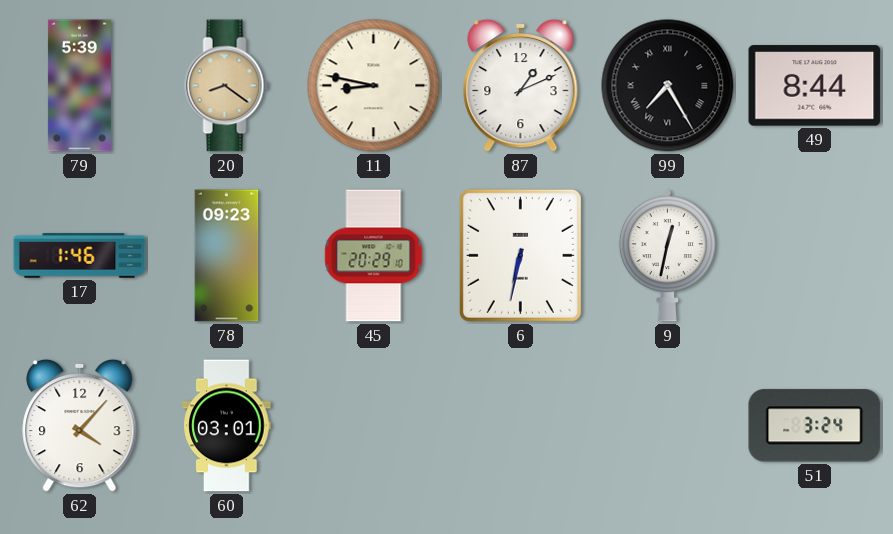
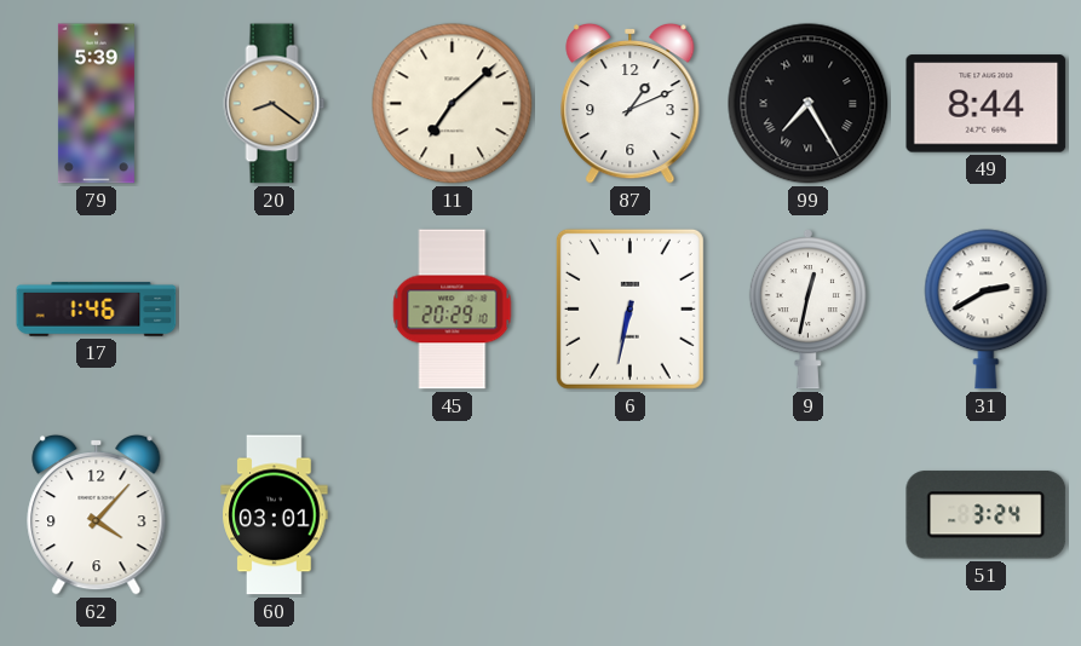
11: 8:47 -> 7:08
78: 09:23 -> none
31: none -> 2:40
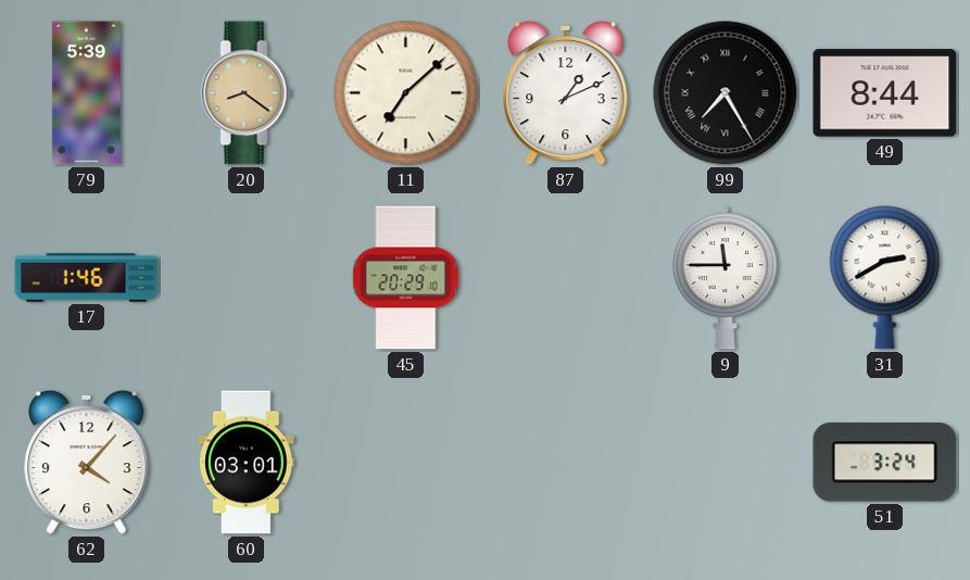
6: 6:32 -> none
9: 12:32 -> 11:45
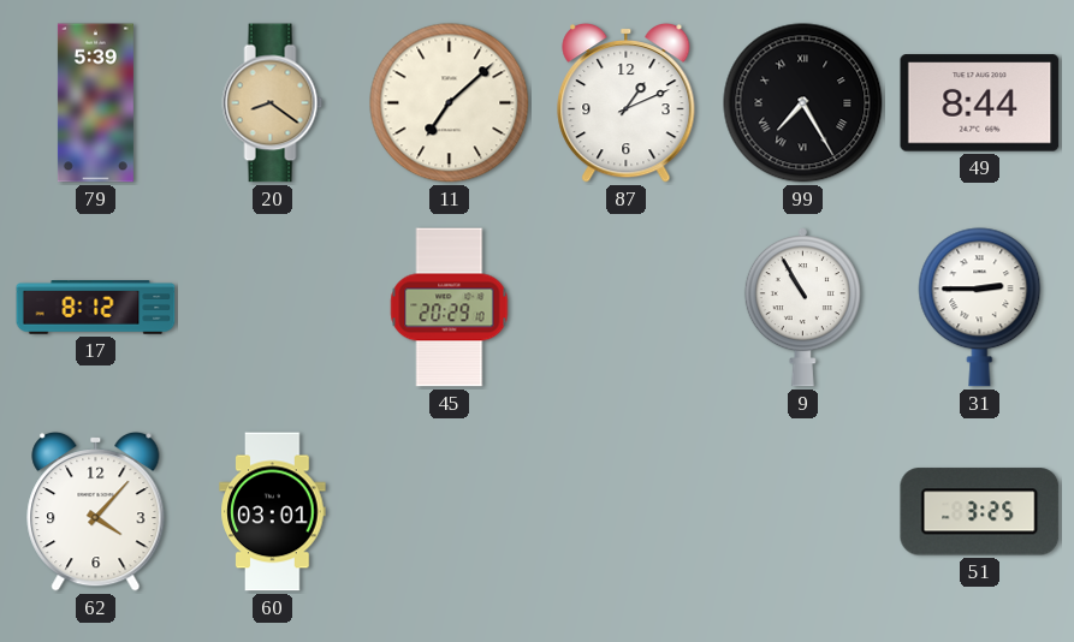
17: 1:46 -> 8:12
9: 11:45 -> 10:55
31: 2:40 -> 2:45
51: 3:24 -> 3:25
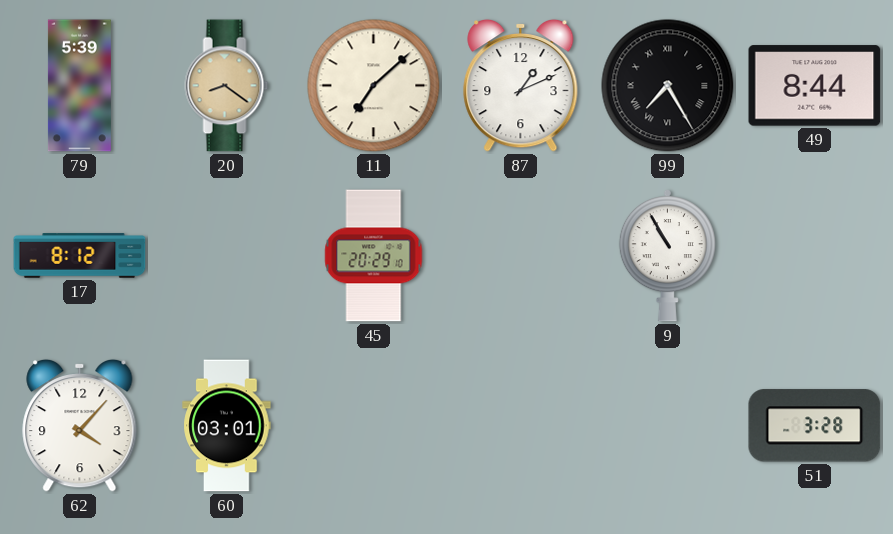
31: 2:45 -> none
51: 3:25 -> 3:28
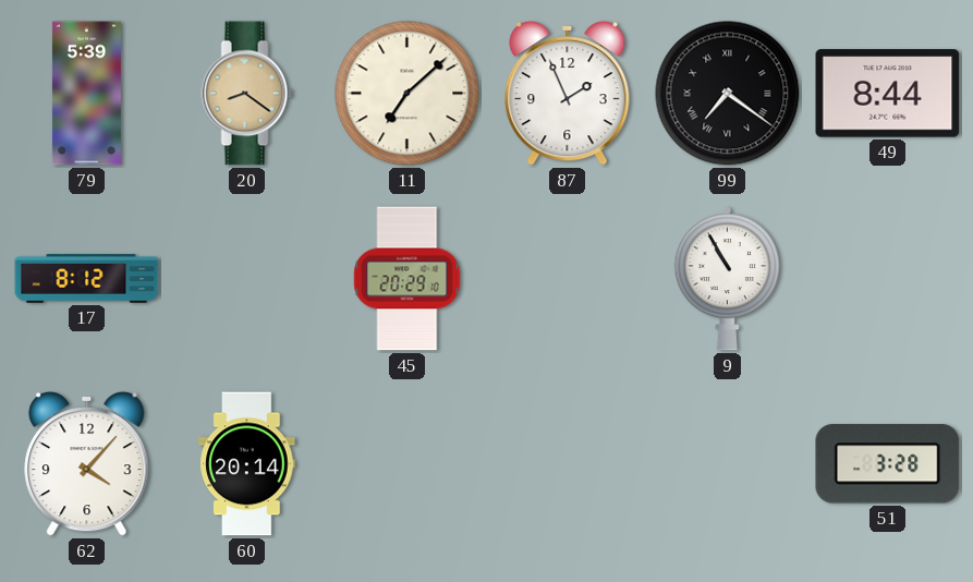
87: 1:11 -> 1:56
99: 7:25 -> 7:21
60: 03:01 -> 20:14
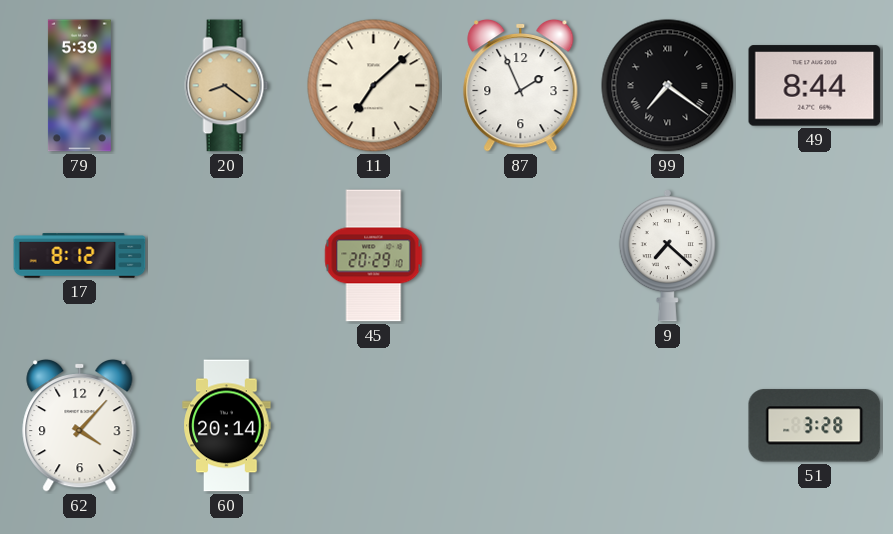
9: 10:55 -> 7:22
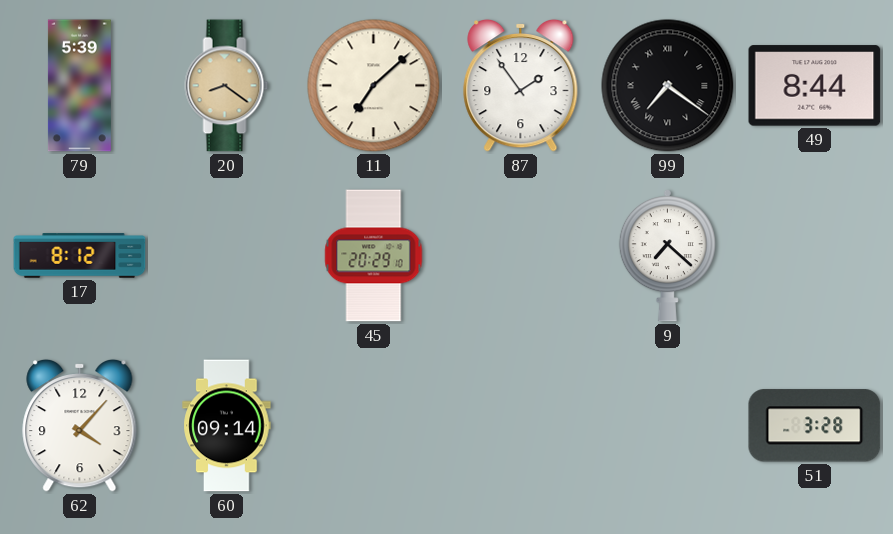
87: 1:56 -> 1:54
60: 20:14 -> 09:14
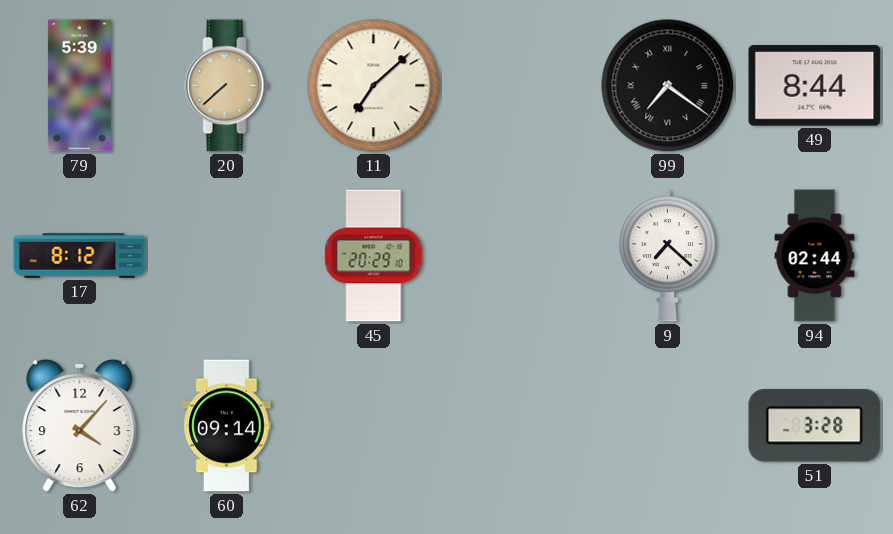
20: 8:21 -> 7:38
87: 1:54 -> none
94: none -> 02:44
